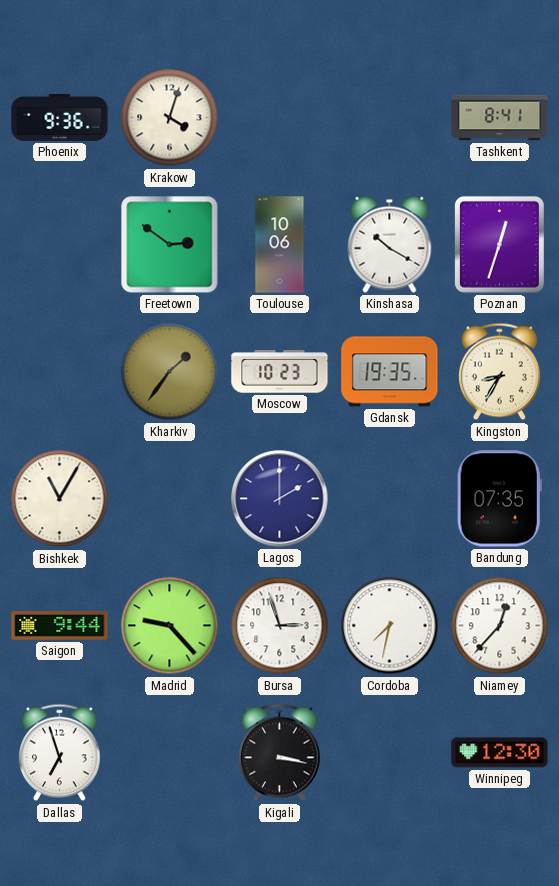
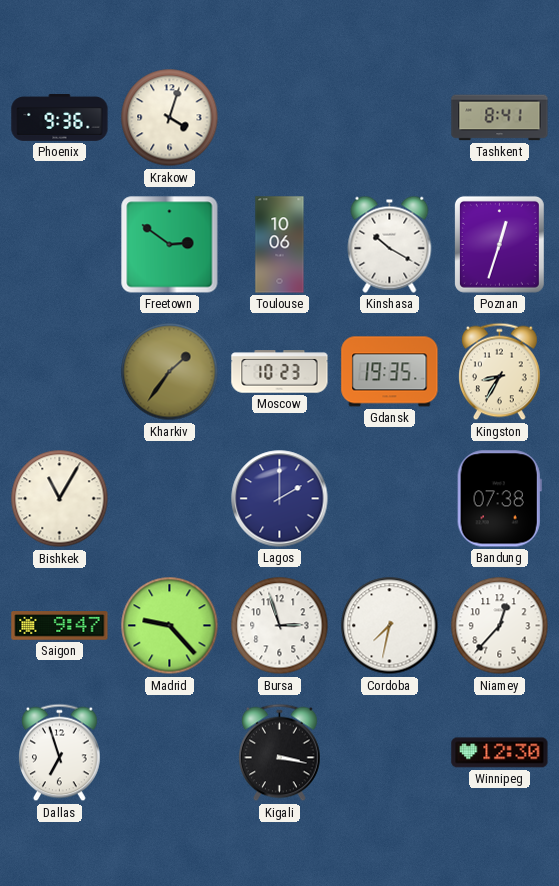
Bandung: 07:35 -> 07:38
Saigon: 9:44 -> 9:47
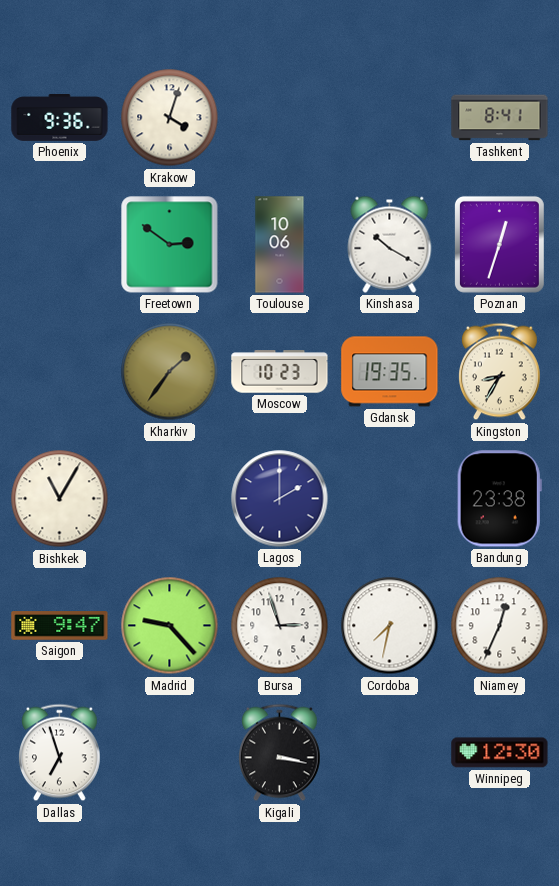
Bandung: 07:38 -> 23:38
Niamey: 12:37 -> 12:34
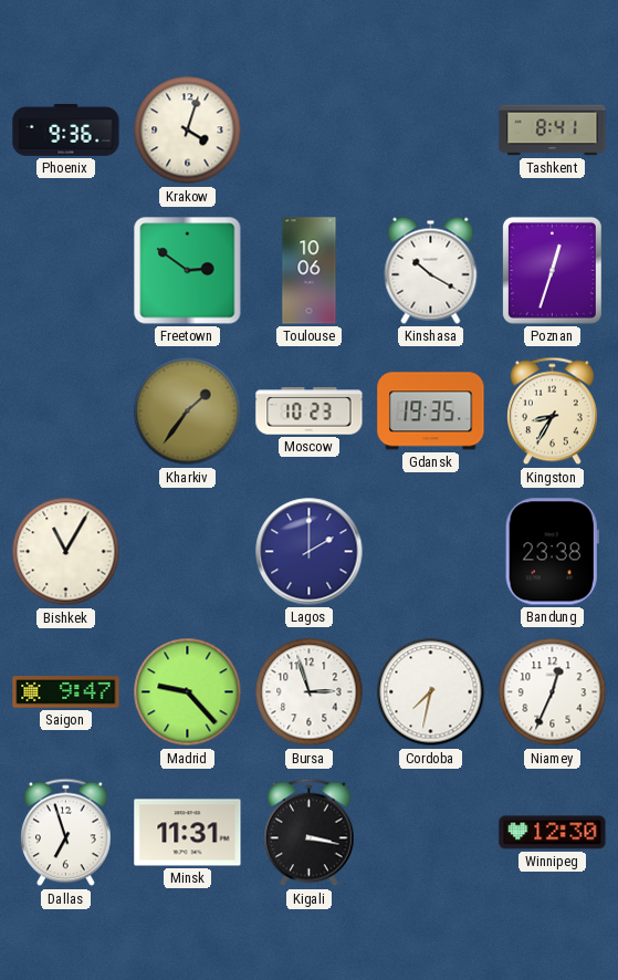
Minsk: none -> 11:31
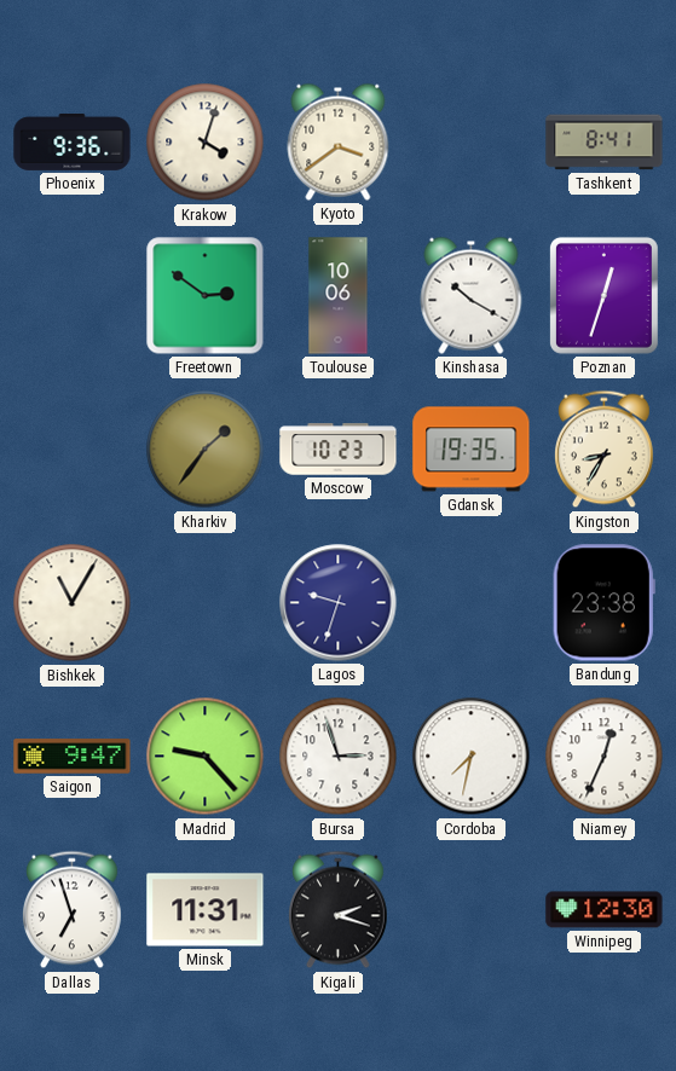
Kyoto: none -> 3:39
Lagos: 2:00 -> 9:33
Kigali: 3:17 -> 2:18
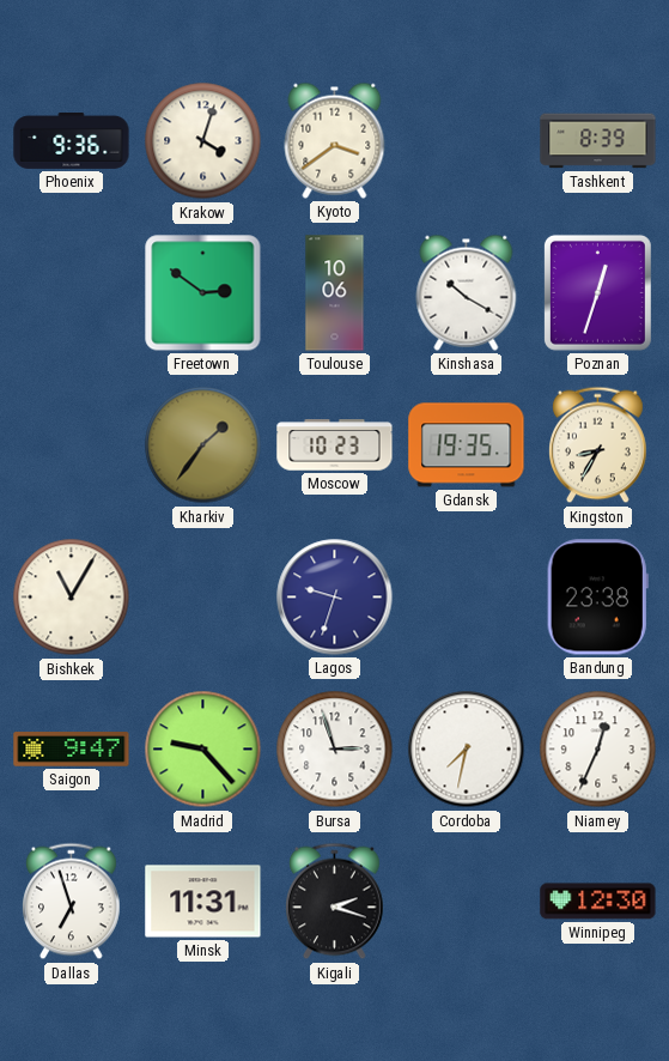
Tashkent: 8:41 -> 8:39
